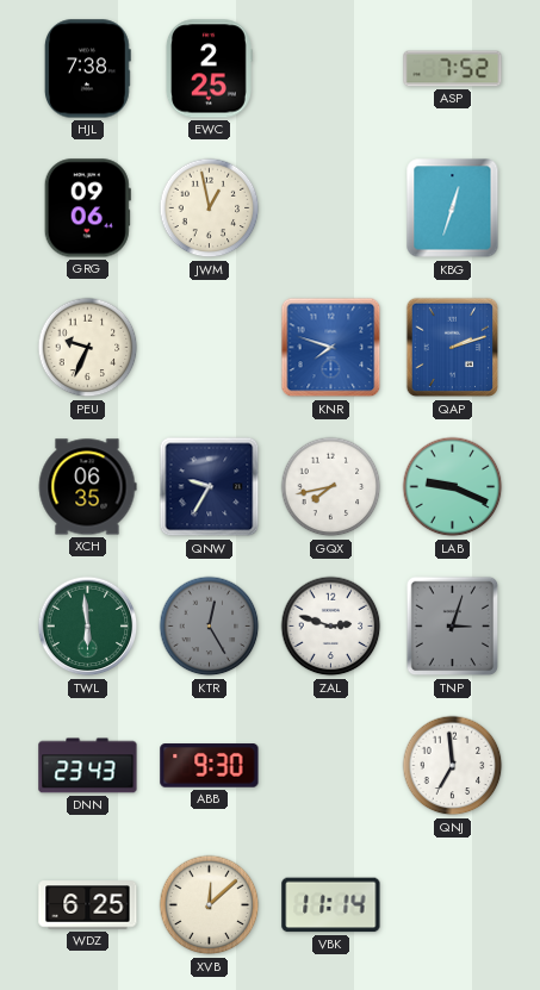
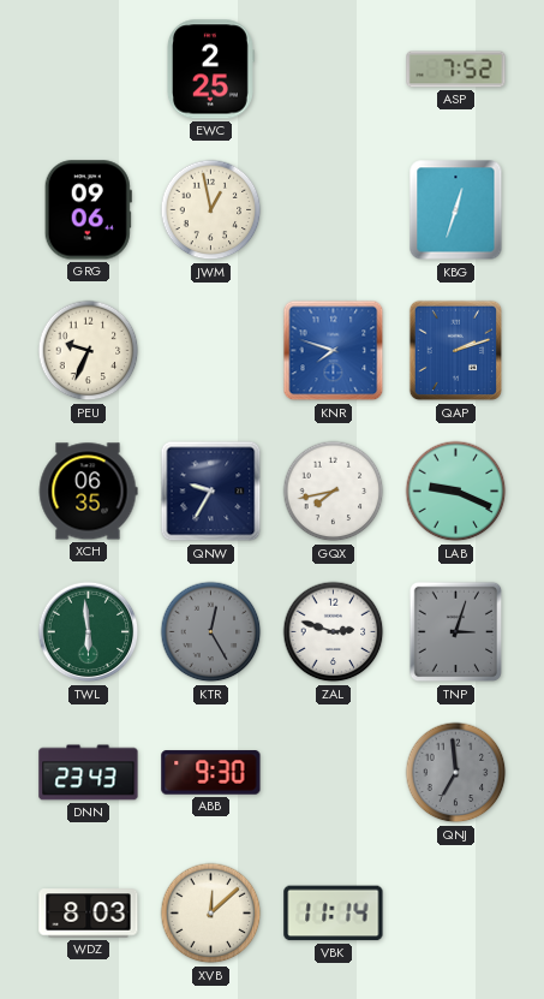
HJL: 7:38 -> none
QNJ dial: white -> grey
WDZ: 6:25 -> 8:03
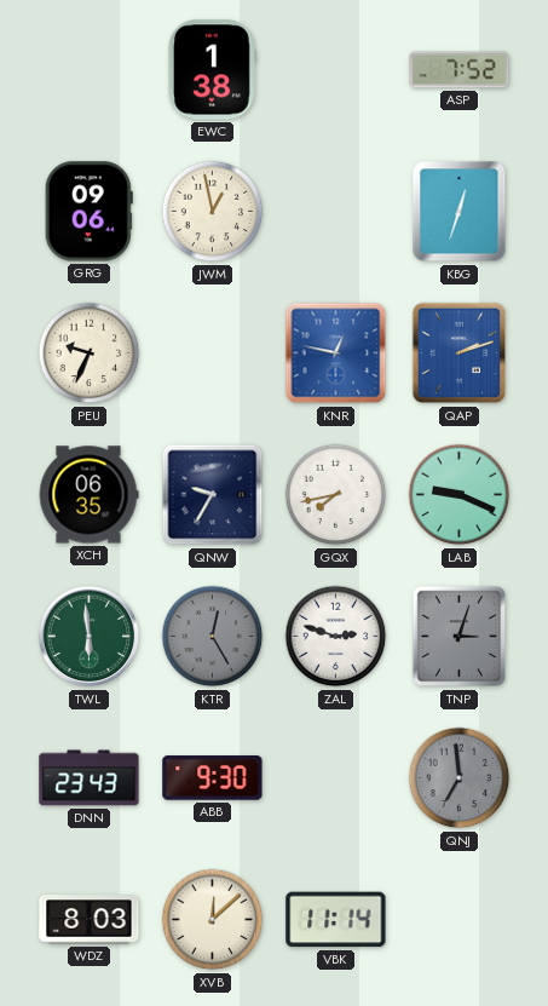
EWC: 2:25 -> 1:38
KNR: 7:48 -> 12:47
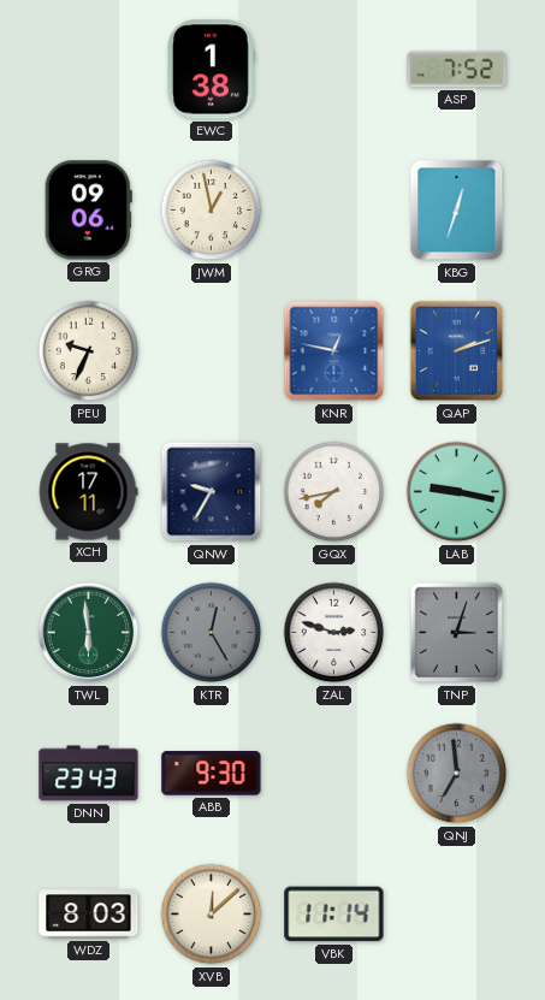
XCH: 06:35 -> 17:11
LAB: 9:19 -> 9:17
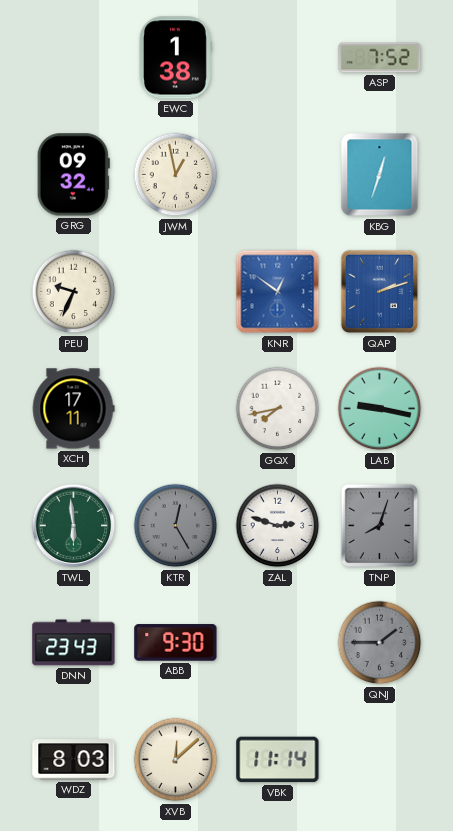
GRG: 09:06 -> 09:32
KNR: 12:47 -> 12:51
QNW: 9:35 -> none
TNP: 3:03 -> 8:03
QNJ: 6:59 -> 1:45
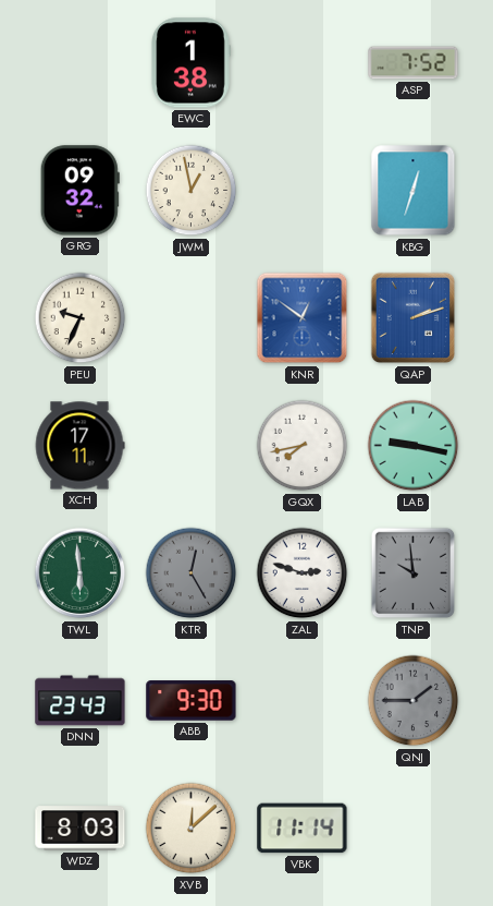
TNP: 8:03 -> 9:59
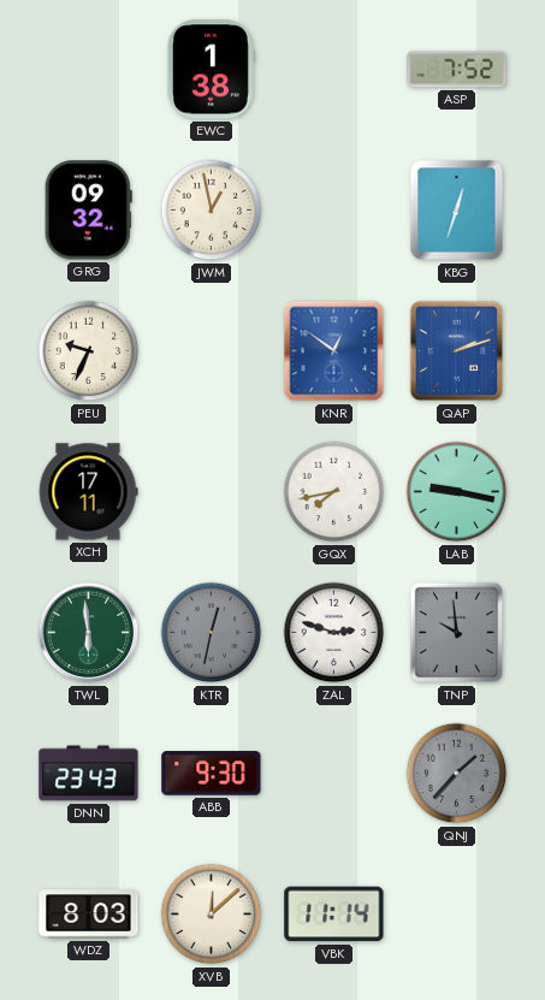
KTR: 12:25 -> 12:32
QNJ: 1:45 -> 1:37
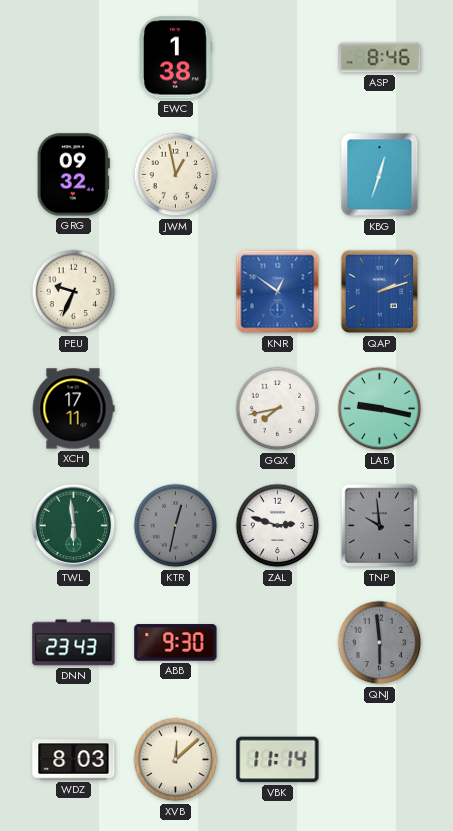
ASP: 7:52 -> 8:46
QNJ: 1:37 -> 5:59
